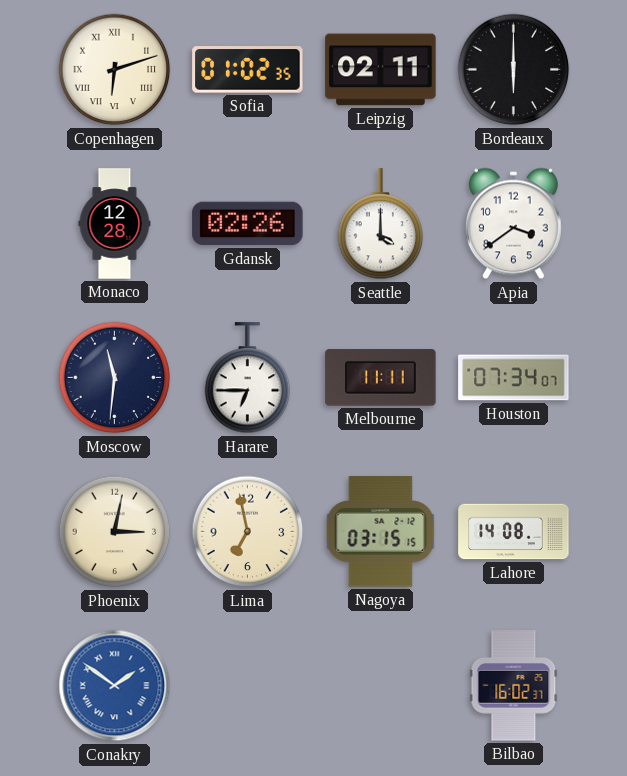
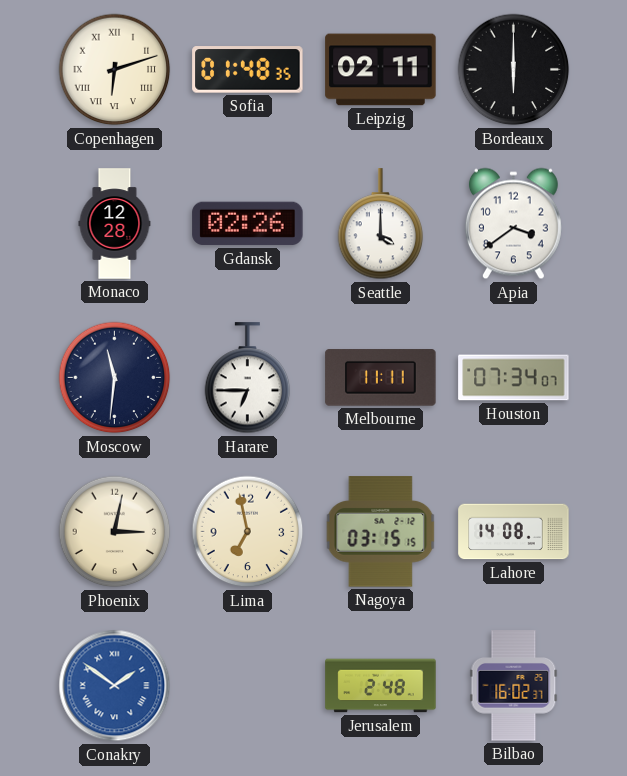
Sofia: 01:02 -> 01:48
Jerusalem: none -> 2:48
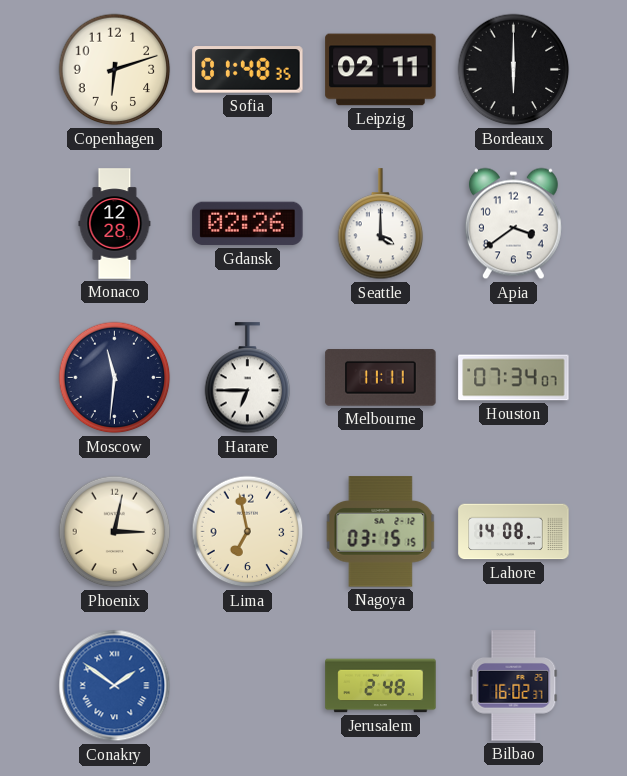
Copenhagen numerals: Roman -> Arabic
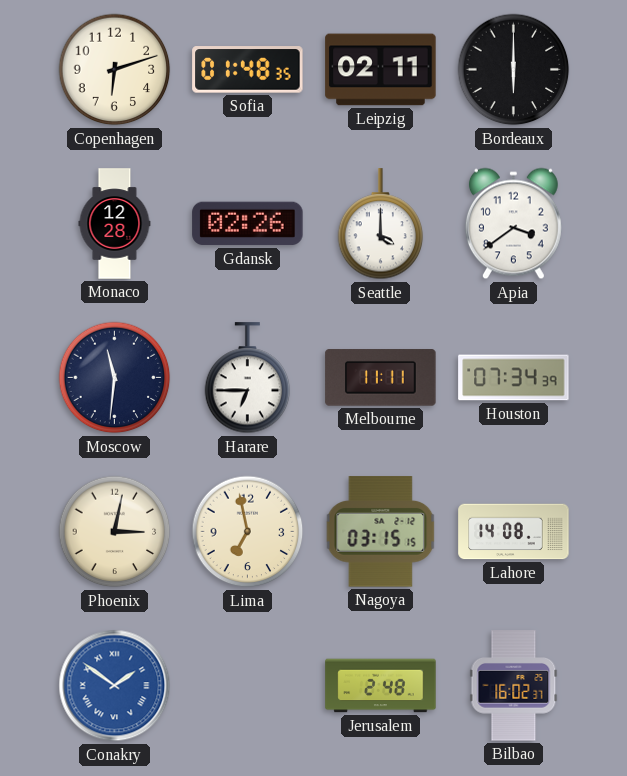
Houston: 07:34:07 -> 07:34:39
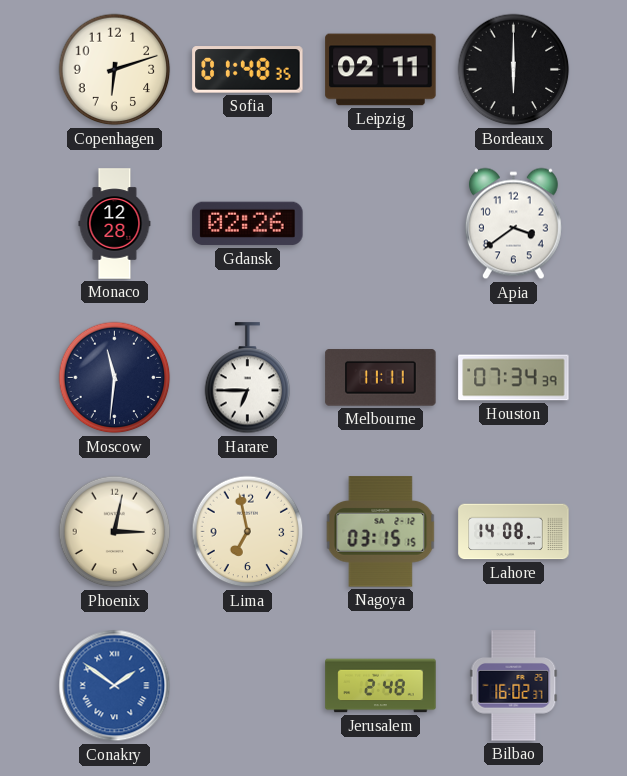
Seattle: 4:00 -> none
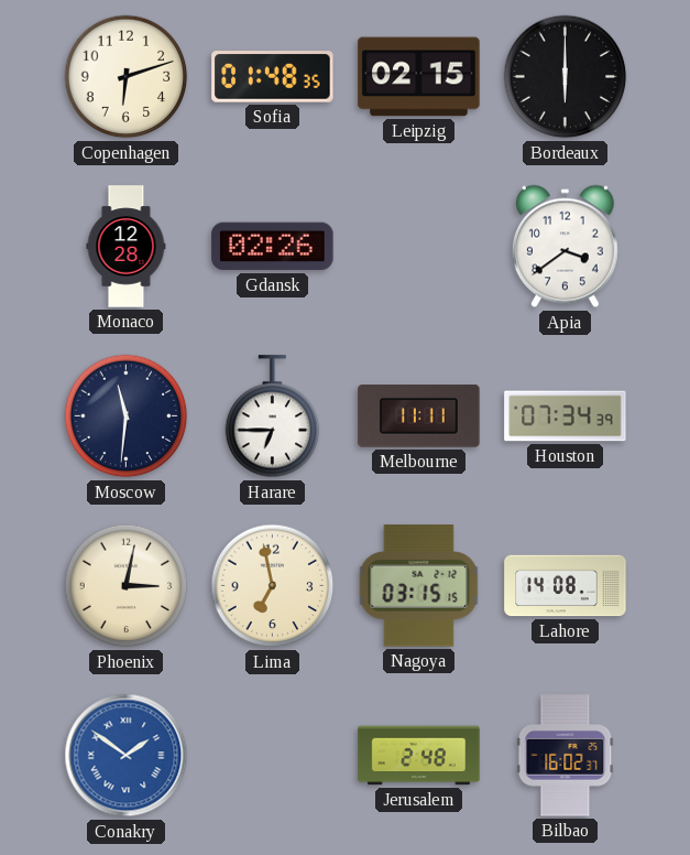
Leipzig: 02:11 -> 02:15
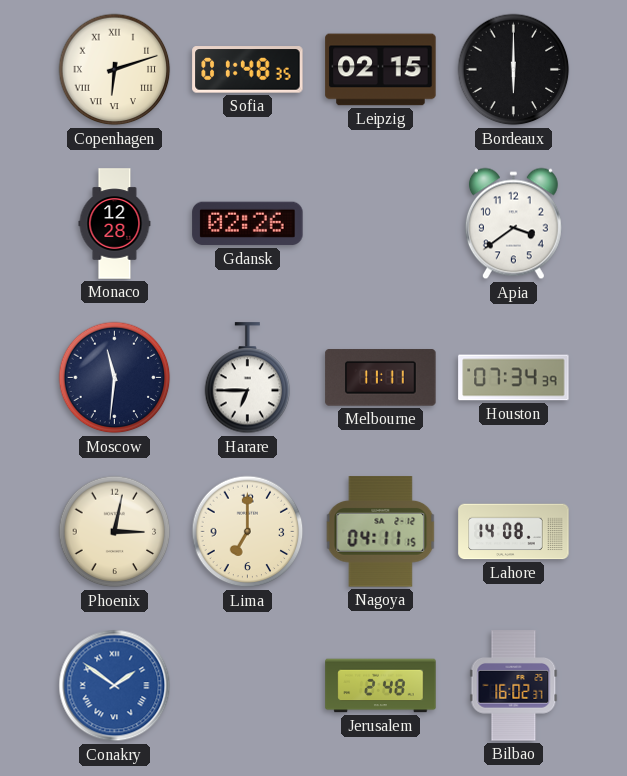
Copenhagen numerals: Arabic -> Roman
Lima: 6:58 -> 7:00
Nagoya: 03:15 -> 04:11
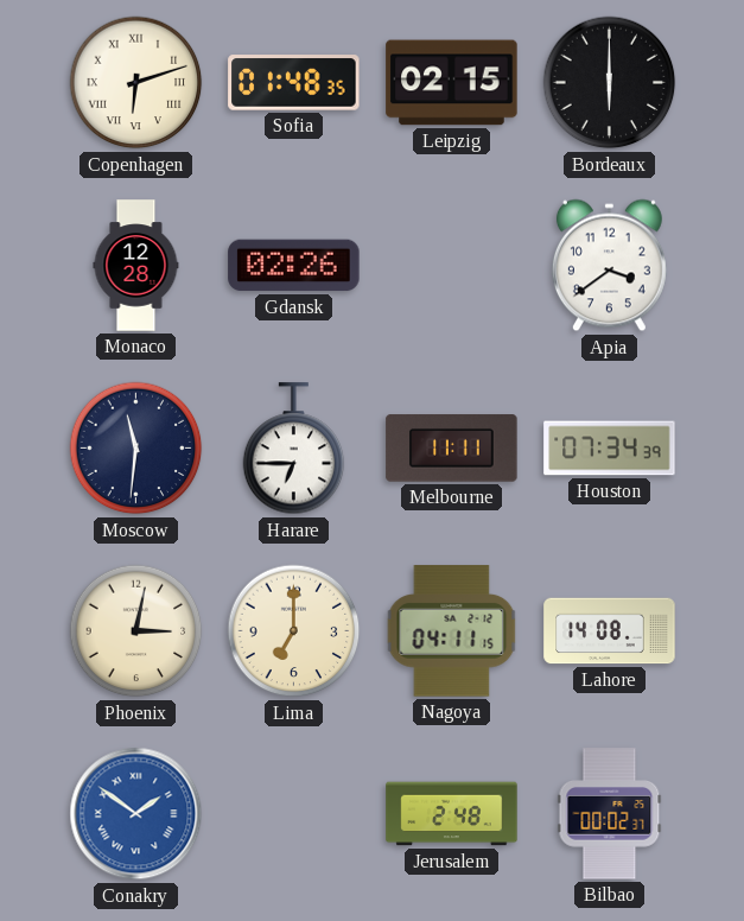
Bilbao: 16:02 -> 00:02
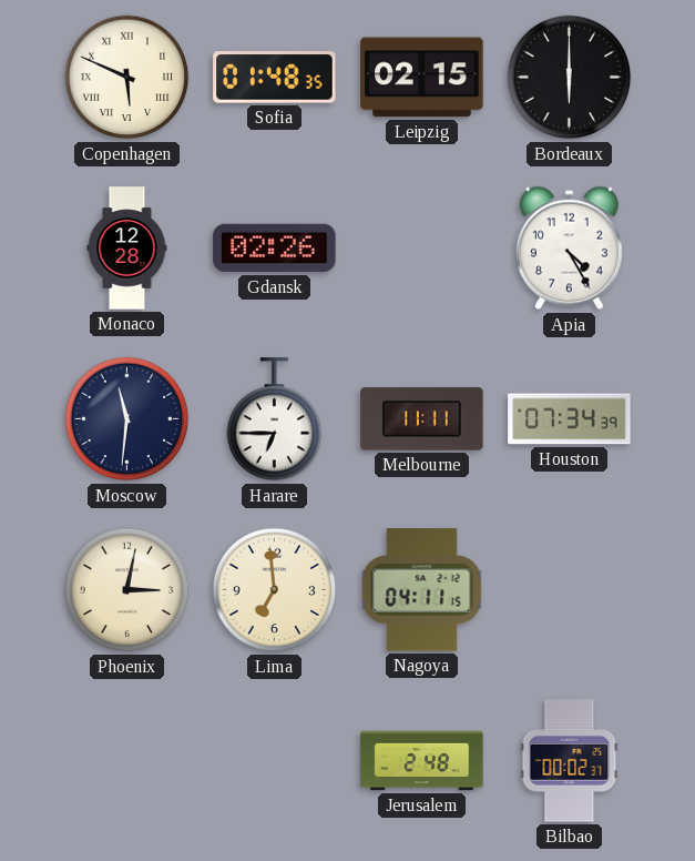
Copenhagen: 6:12 -> 5:49
Apia: 3:39 -> 4:25
Lima: 7:00 -> 6:59
Lahore: 14:08 -> none
Conakry: 1:51 -> none
